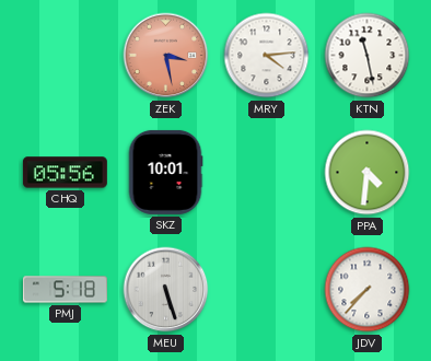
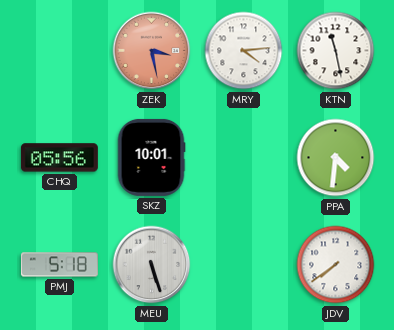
JDV: 7:37 -> 7:39
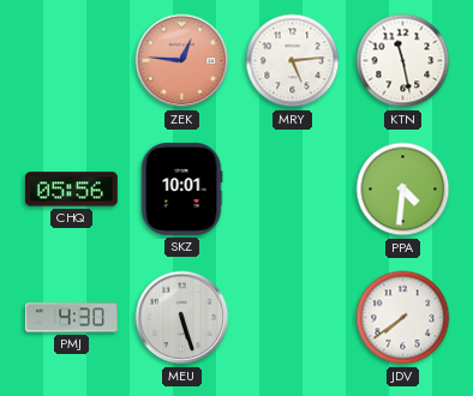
ZEK: 3:28 -> 12:46
MRY: 4:14 -> 5:14
PMJ: 5:18 -> 4:30
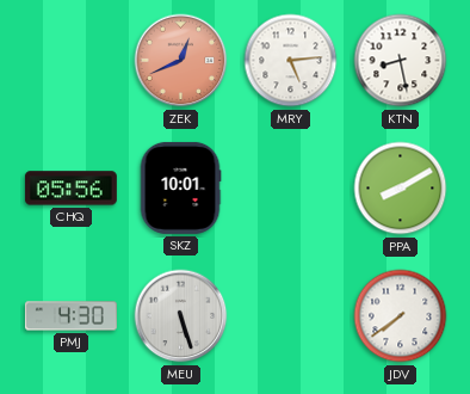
ZEK: 12:46 -> 12:41
KTN: 11:28 -> 8:28
PPA: 4:31 -> 8:10
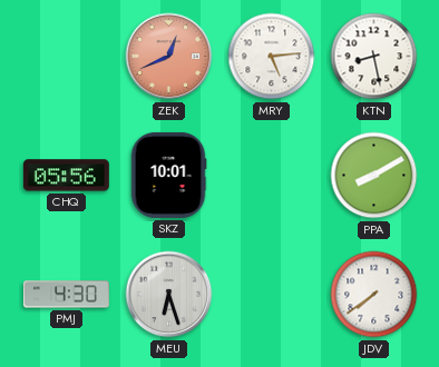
MEU: 5:27 -> 6:27
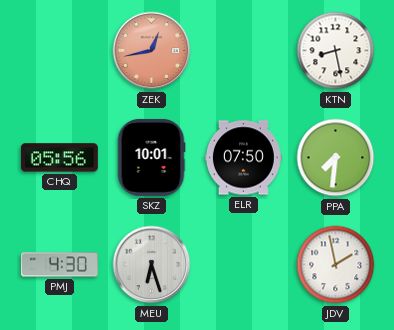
ZEK: 12:41 -> 12:43
MRY: 5:14 -> none
ELR: none -> 07:50
PPA: 8:10 -> 7:31
JDV: 7:39 -> 1:58
